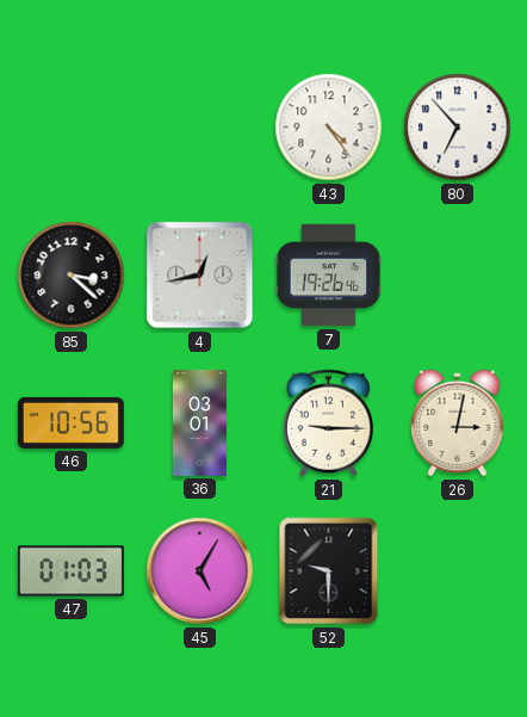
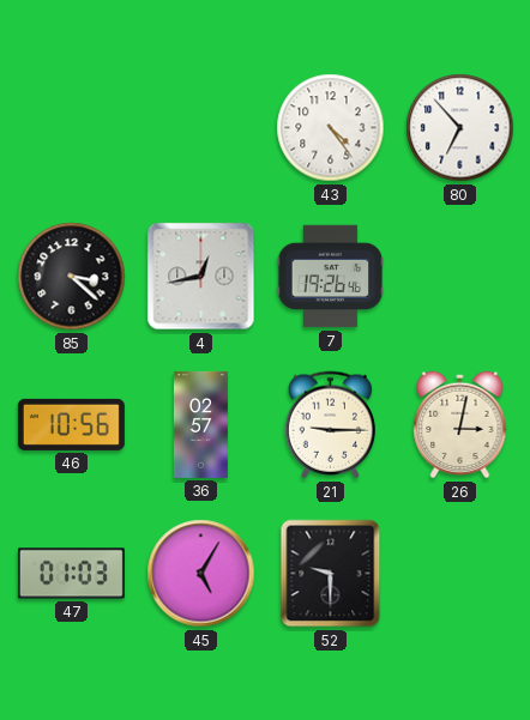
36: 03:01 -> 02:57
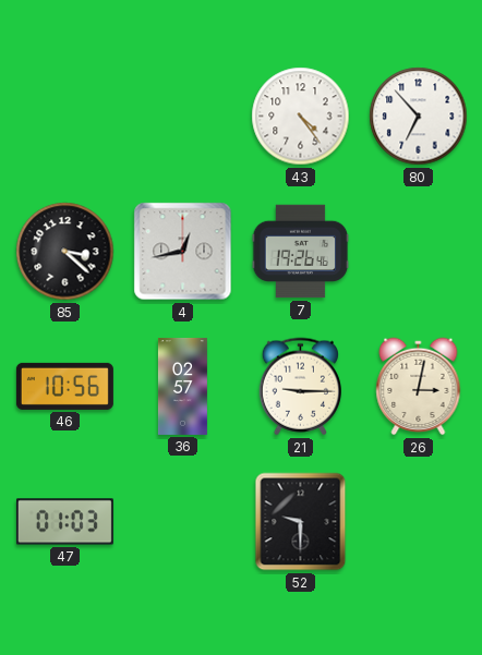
45: 5:05 -> none
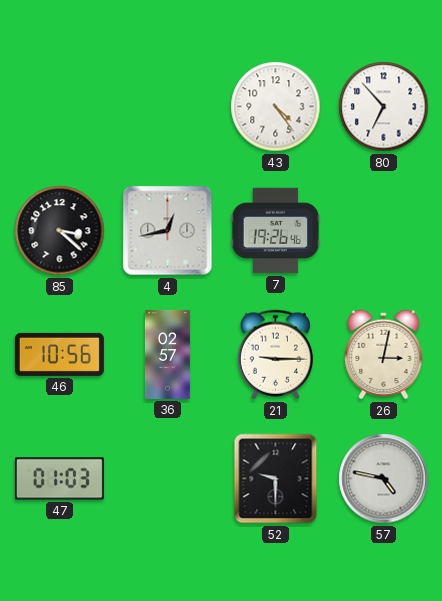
57: none -> 4:47
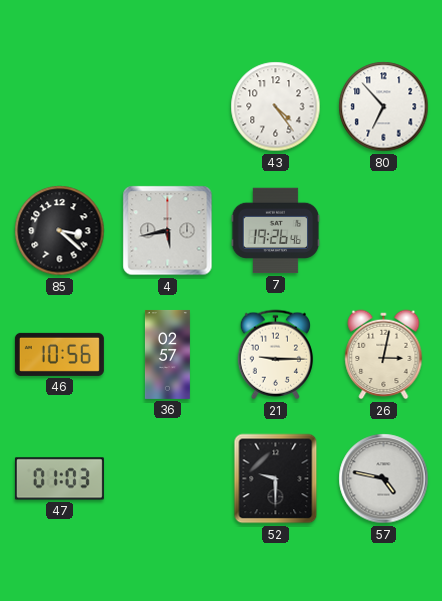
4: 12:43 -> 5:43
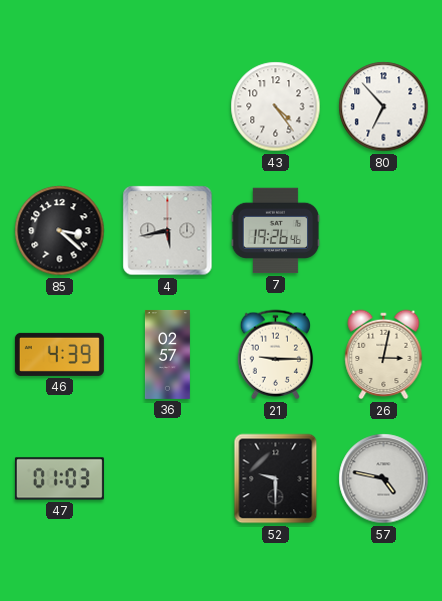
46: 10:56 -> 4:39
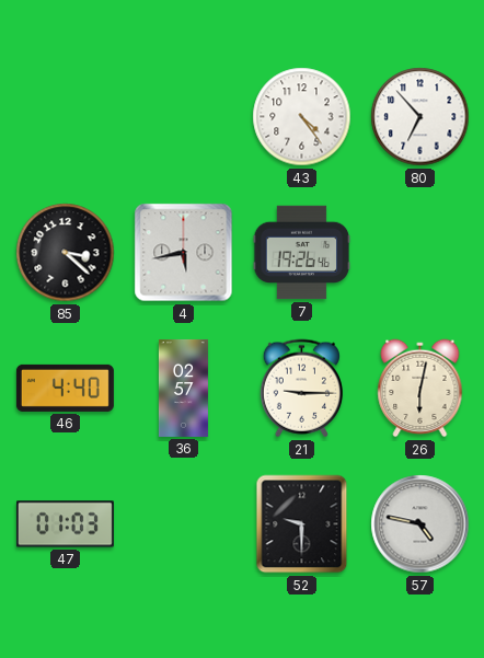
46: 4:39 -> 4:40
26: 3:02 -> 6:02
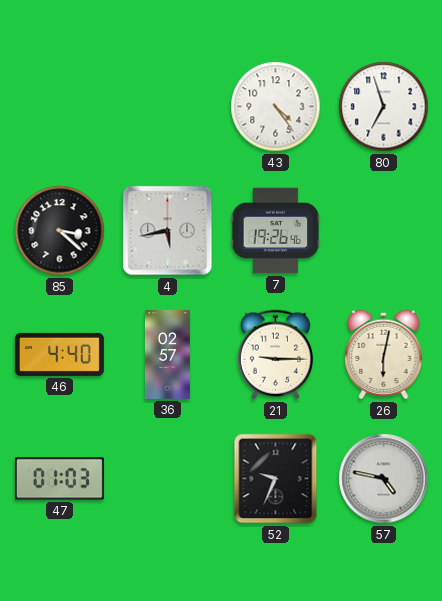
80: 6:53 -> 6:57
52: 9:30 -> 9:34
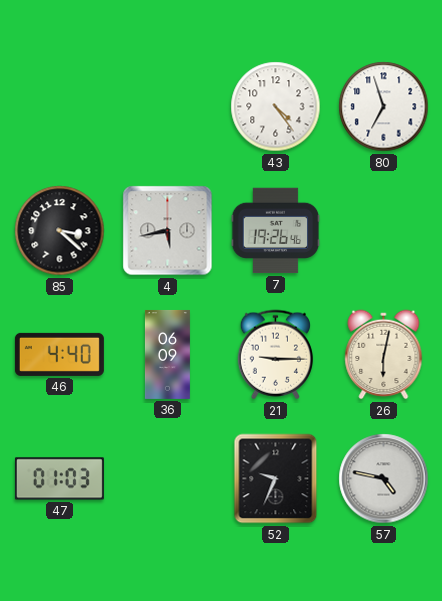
36: 02:57 -> 06:09
